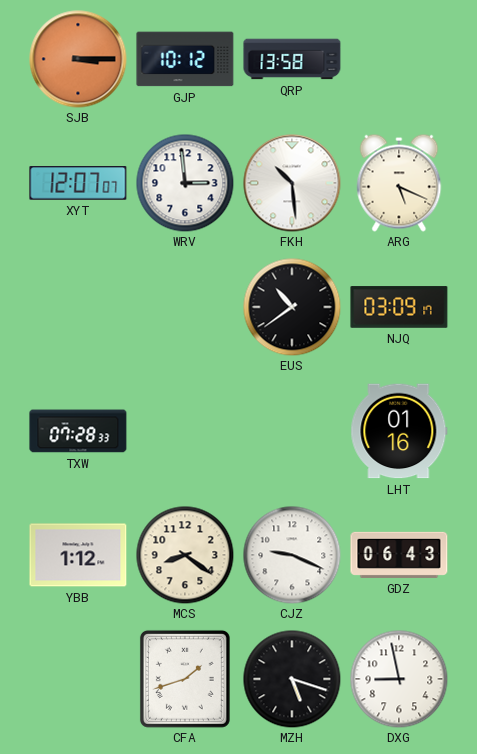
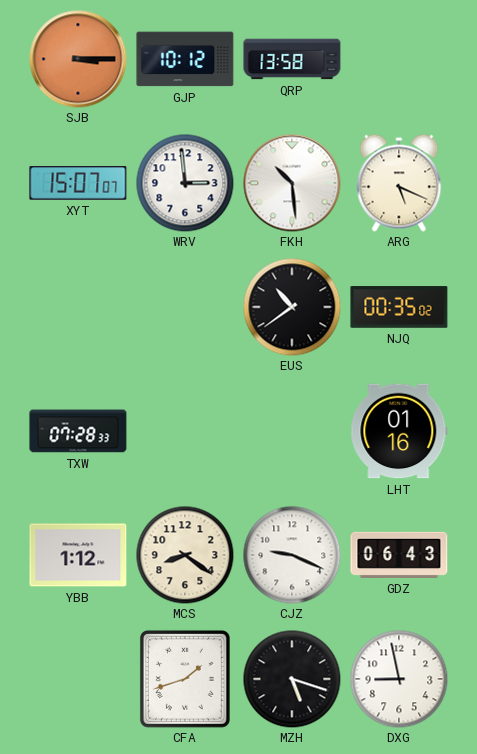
XYT: 12:07 -> 15:07
NJQ: 03:09 -> 00:35
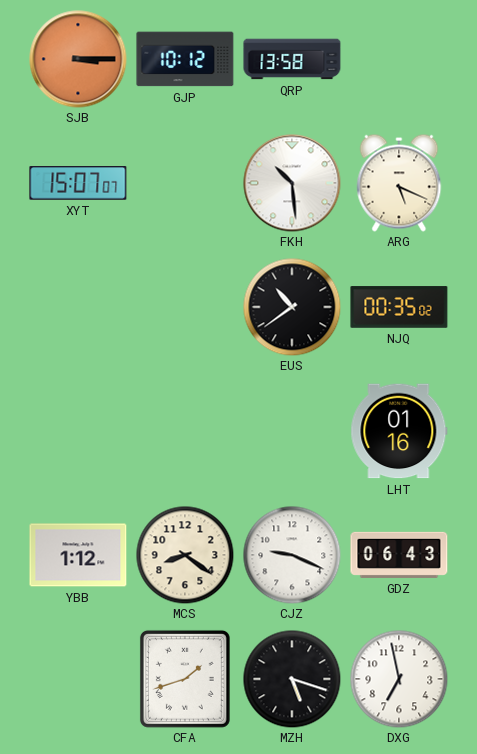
WRV: 2:59 -> none
TXW: 07:28 -> none
DXG: 8:58 -> 6:58
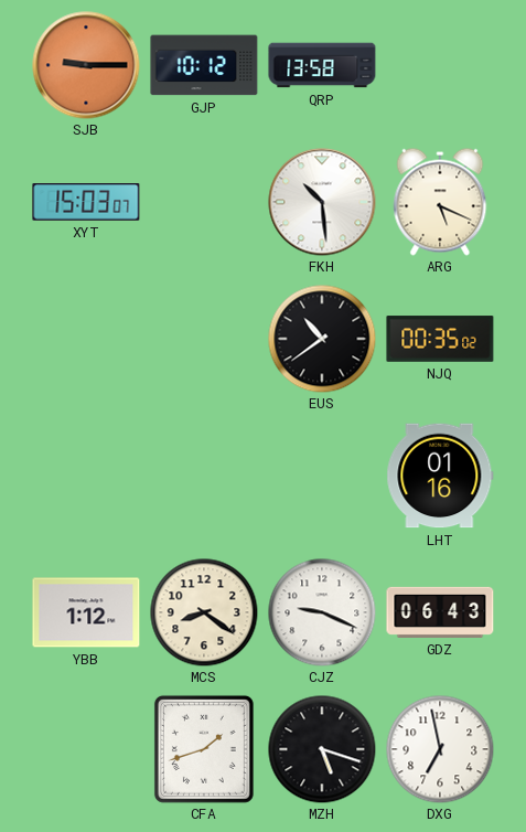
SJB: 3:15 -> 9:15
XYT: 15:07 -> 15:03
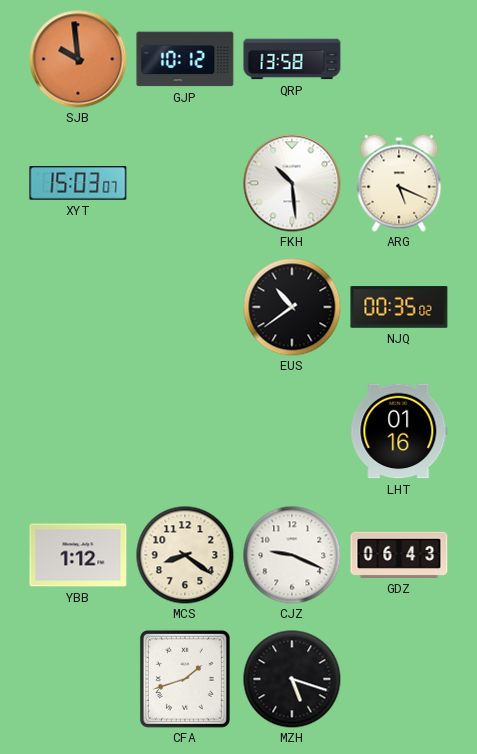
SJB: 9:15 -> 9:59
DXG: 6:58 -> none
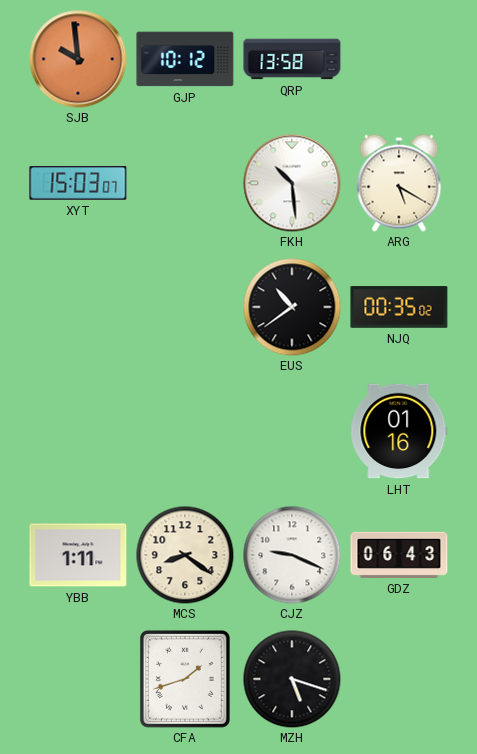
ARG: 5:19 -> 5:20
YBB: 1:12 -> 1:11
